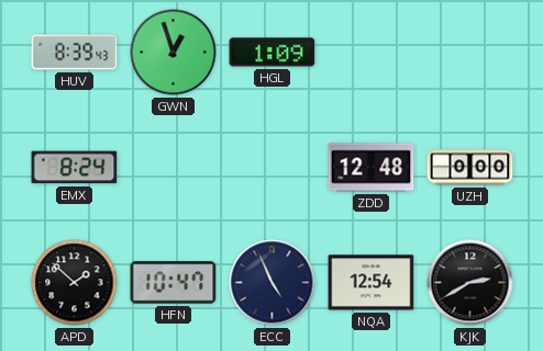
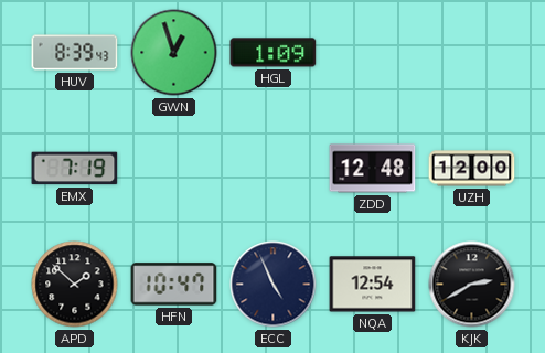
EMX: 8:24 -> 7:19
UZH: 0:00 -> 12:00
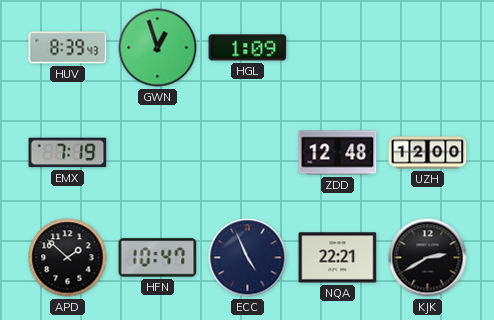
NQA: 12:54 -> 22:21
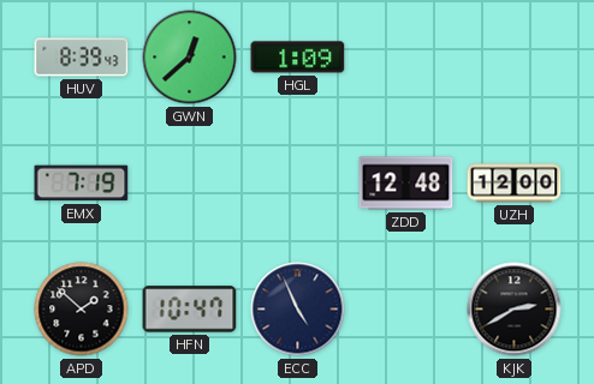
GWN: 12:57 -> 12:38
NQA: 22:21 -> none
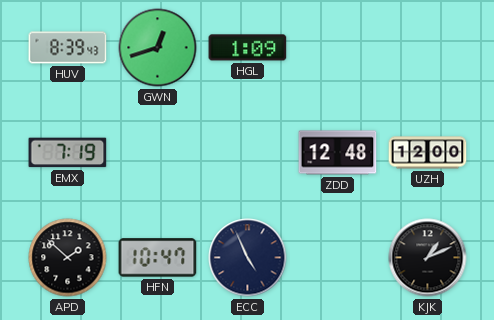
GWN: 12:38 -> 12:42
KJK: 2:40 -> 1:11
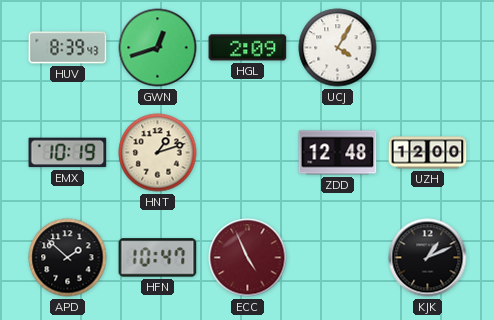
HGL: 1:09 -> 2:09
UCJ: none -> 4:05
EMX: 7:19 -> 10:19
HNT: none -> 1:12
ECC dial: navy -> burgundy
